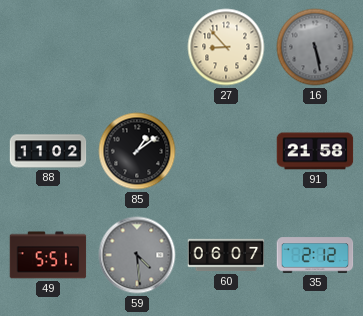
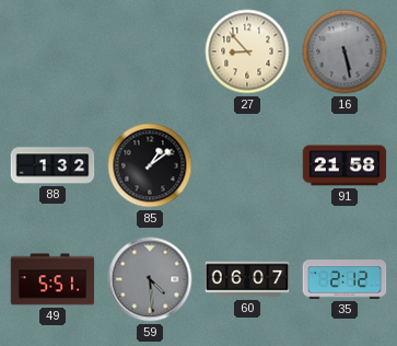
88: 11:02 -> 1:32
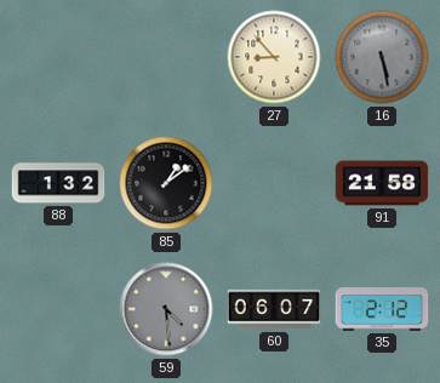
49: 5:51 -> none
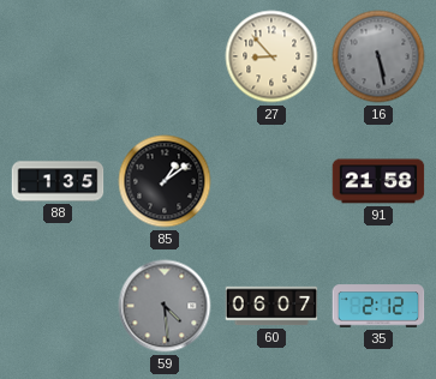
88: 1:32 -> 1:35
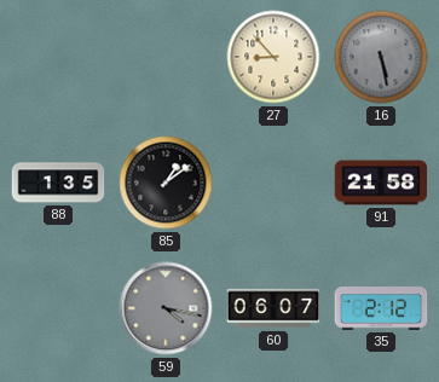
59: 4:29 -> 4:17
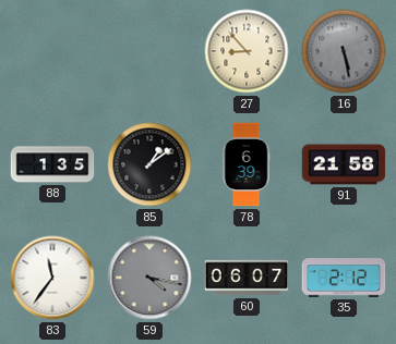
78: none -> 6:39
83: none -> 11:36
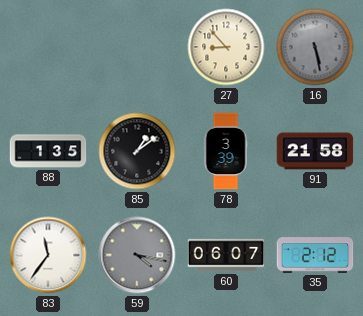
78: 6:39 -> 3:39
